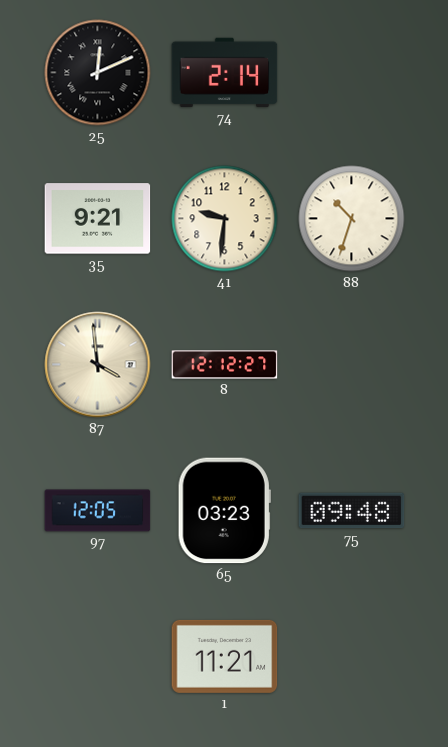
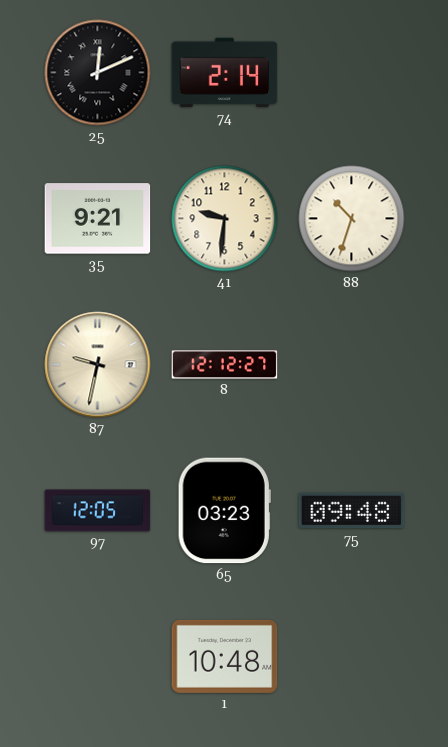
87: 3:59 -> 9:32
1: 11:21 -> 10:48
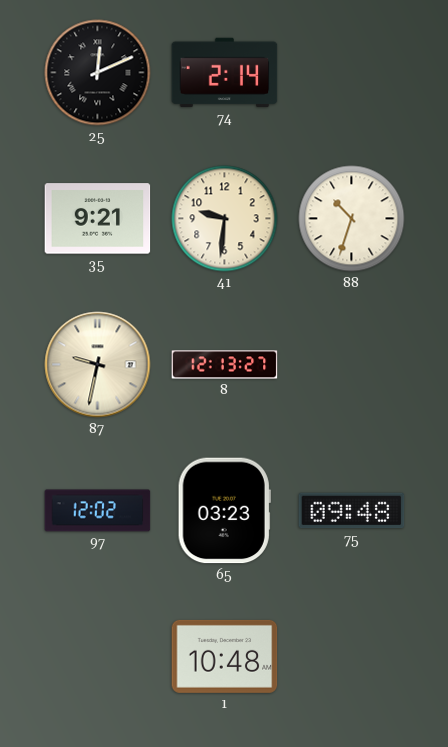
8: 12:12 -> 12:13
97: 12:05 -> 12:02
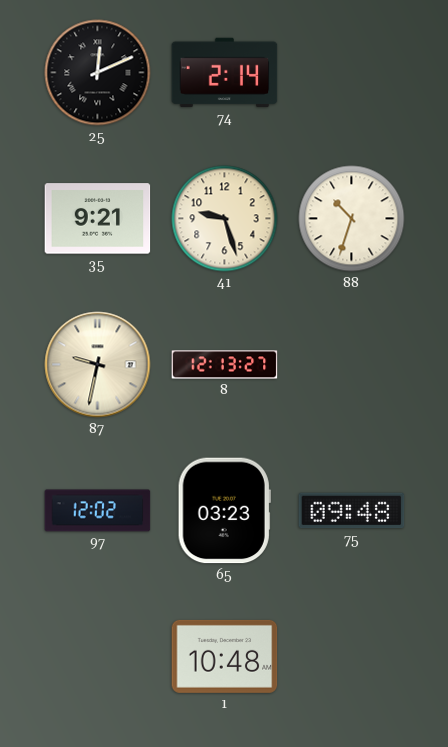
41: 9:31 -> 9:27
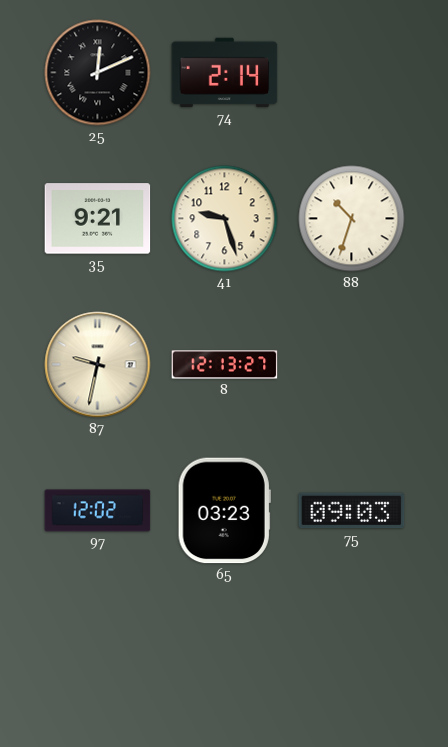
75: 09:48 -> 09:03
1: 10:48 -> none
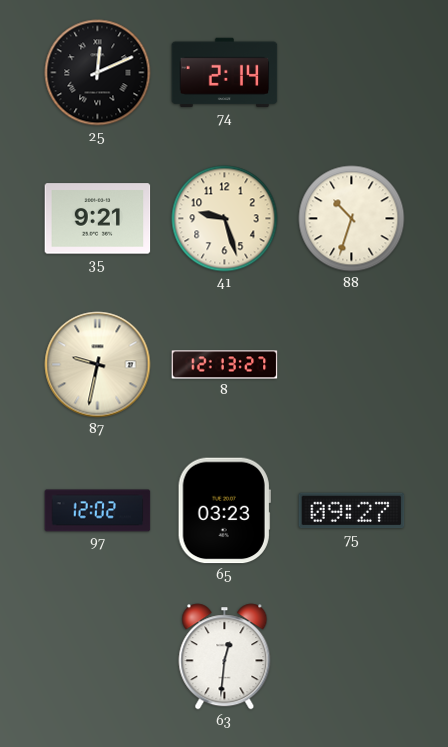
75: 09:03 -> 09:27
63: none -> 12:31
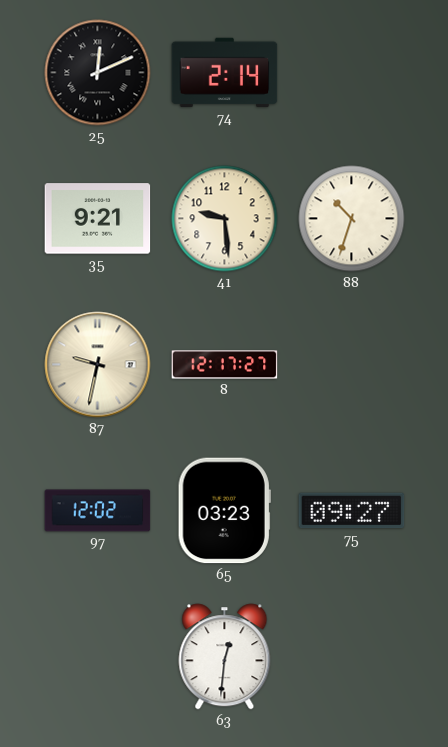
41: 9:27 -> 9:29
8: 12:13 -> 12:17
